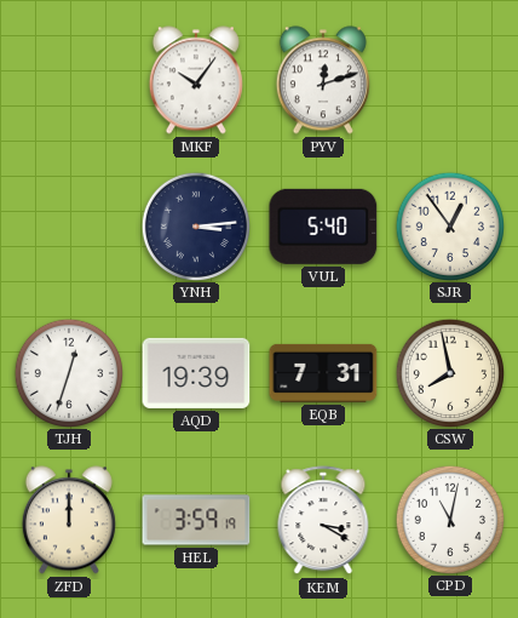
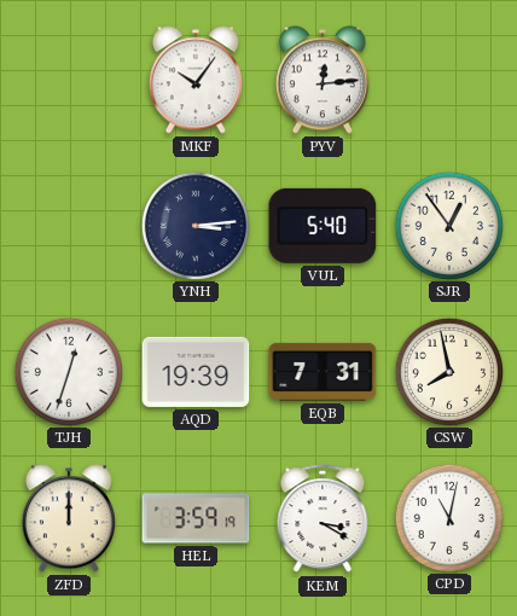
PYV: 12:12 -> 12:14
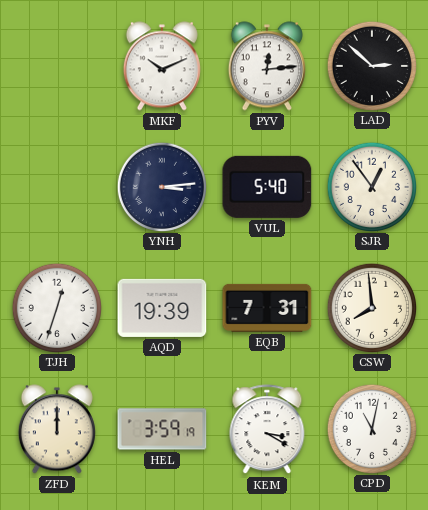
MKF: 10:06 -> 10:11
LAD: none -> 2:52
CSW: 7:58 -> 7:59
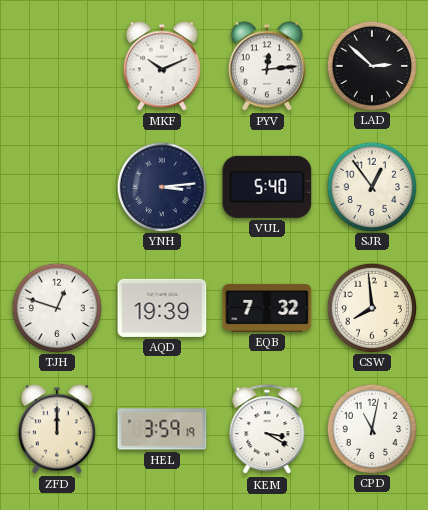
TJH: 12:33 -> 12:48
EQB: 7:31 -> 7:32
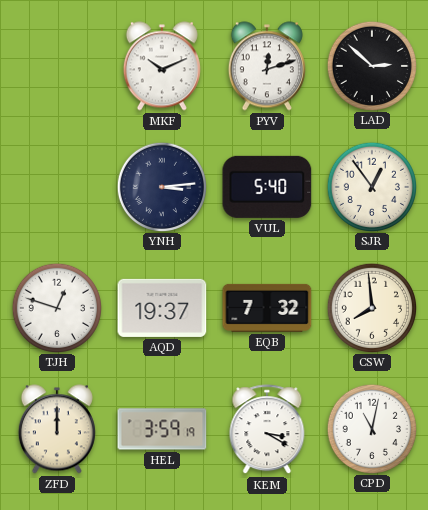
PYV: 12:14 -> 12:12
AQD: 19:39 -> 19:37
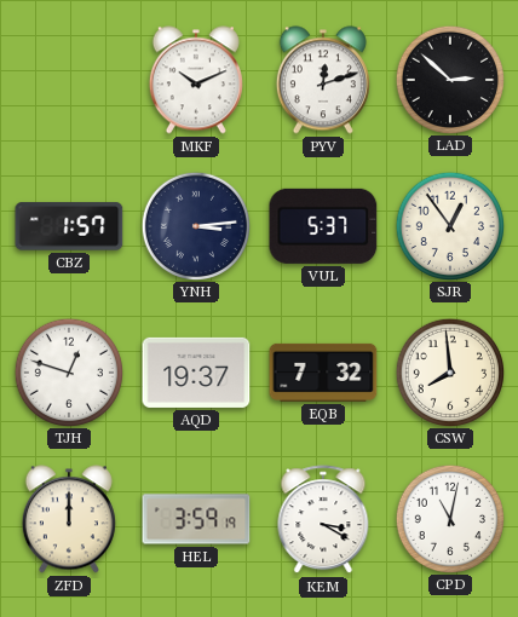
CBZ: none -> 1:57
VUL: 5:40 -> 5:37
